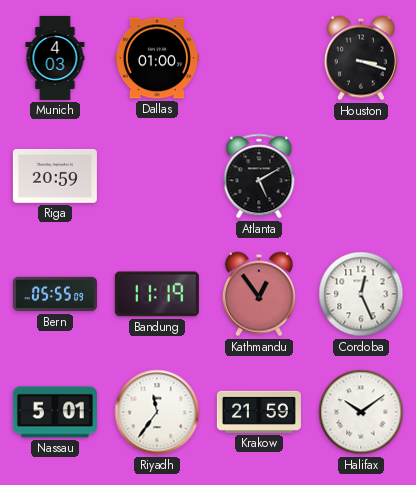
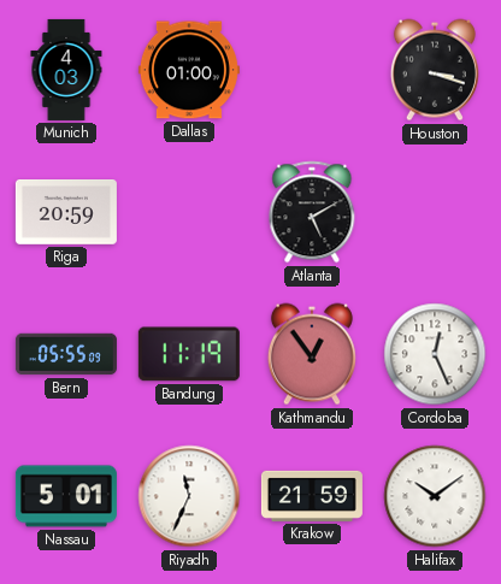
Riyadh: 11:36 -> 11:34
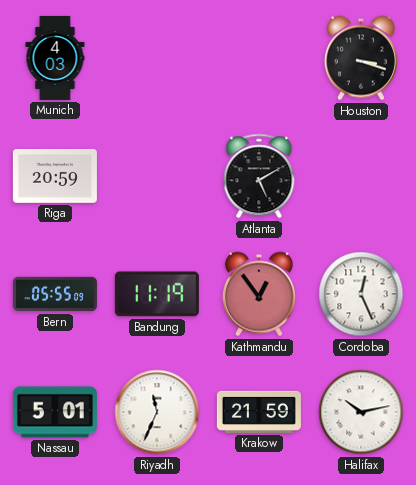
Dallas: 01:00 -> none
Halifax: 10:09 -> 10:13
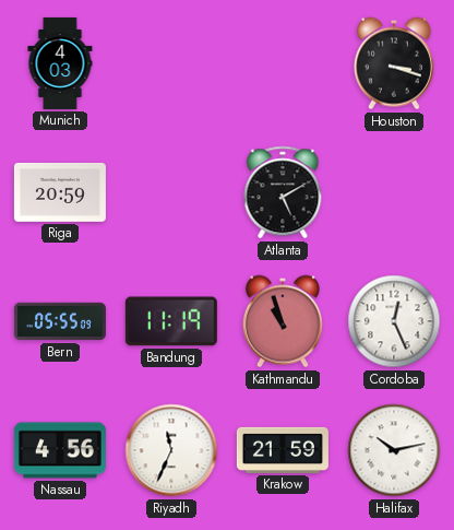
Kathmandu: 12:54 -> 10:57
Nassau: 5:01 -> 4:56
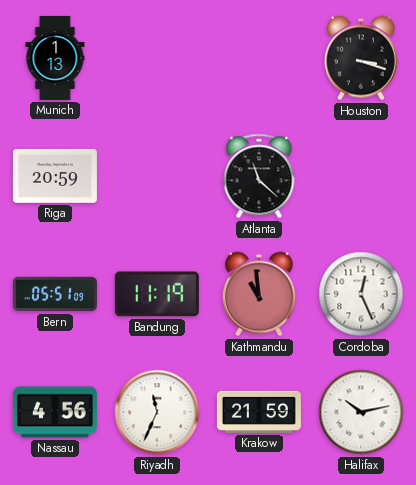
Munich: 4:03 -> 1:13
Atlanta: 5:10 -> 11:22
Bern: 05:55 -> 05:51
Kathmandu: 10:57 -> 10:59
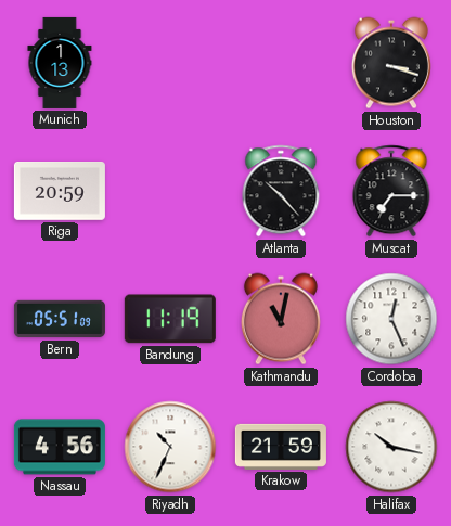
Atlanta: 11:22 -> 10:23
Muscat: none -> 7:15
Kathmandu: 10:59 -> 11:02
Riyadh: 11:34 -> 10:34
Halifax: 10:13 -> 10:17
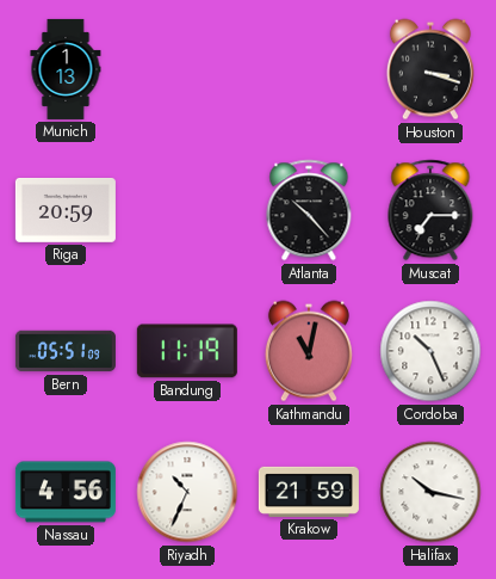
Cordoba: 12:26 -> 10:26
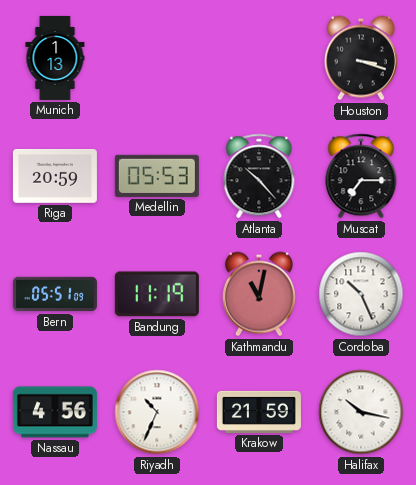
Medellin: none -> 05:53
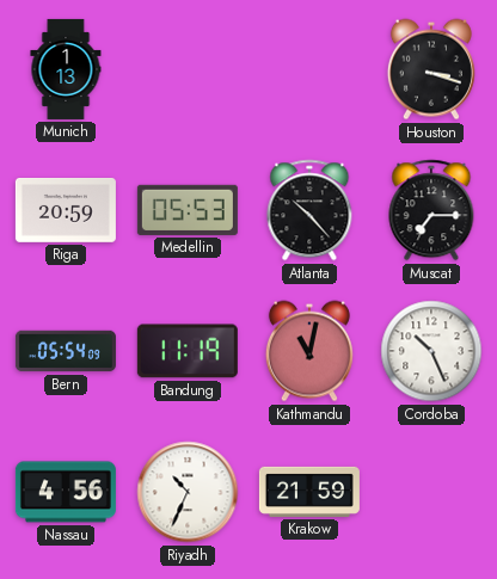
Bern: 05:51 -> 05:54
Halifax: 10:17 -> none
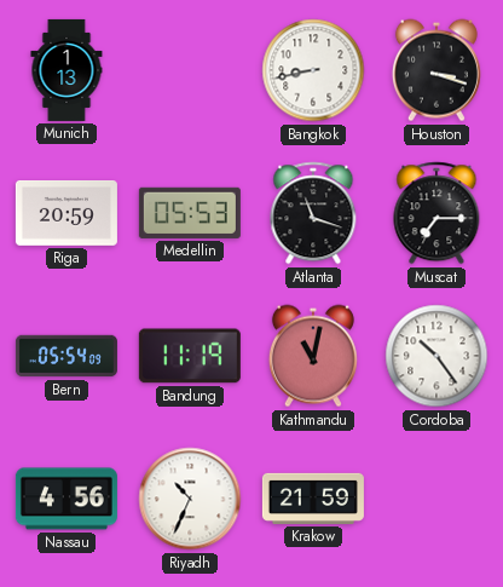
Bangkok: none -> 8:43
Atlanta: 10:23 -> 11:18
Cordoba: 10:26 -> 10:24
